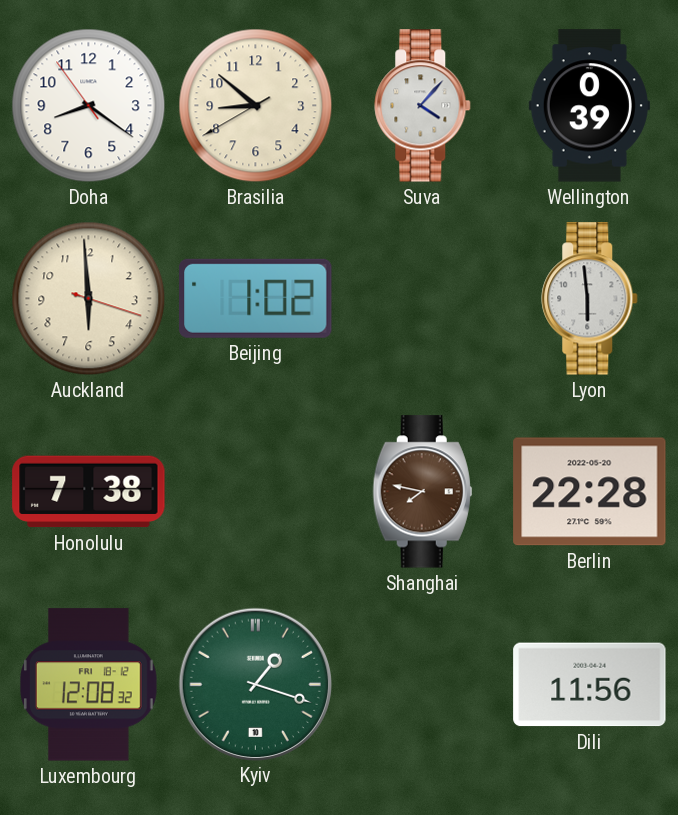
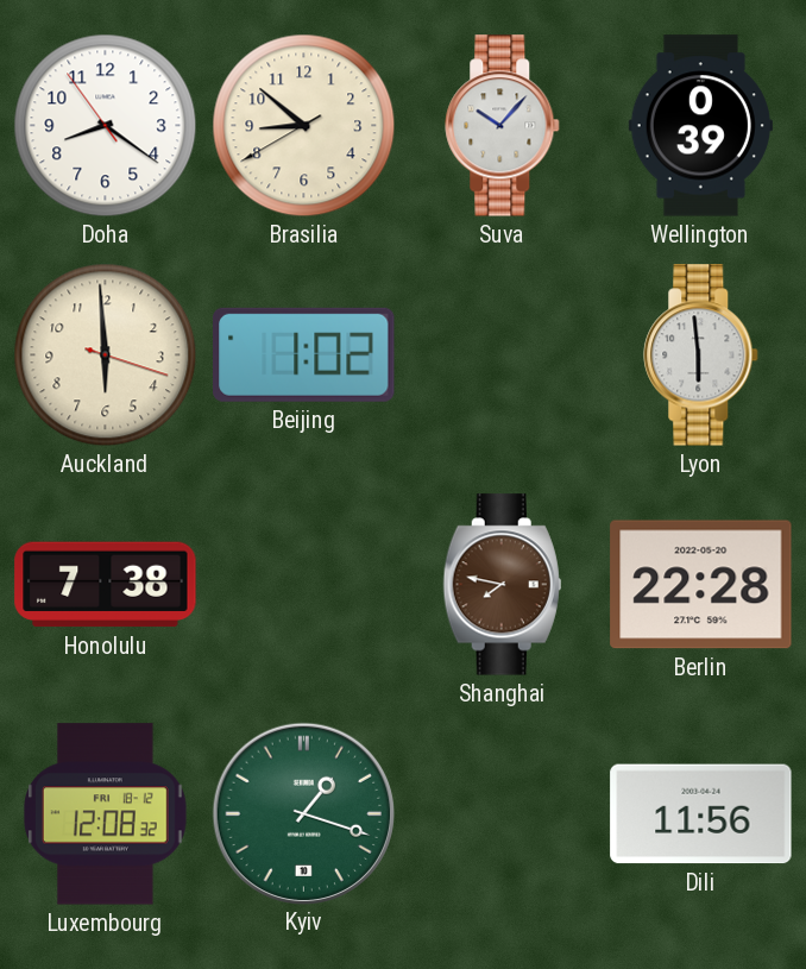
Suva: 4:07 -> 10:07
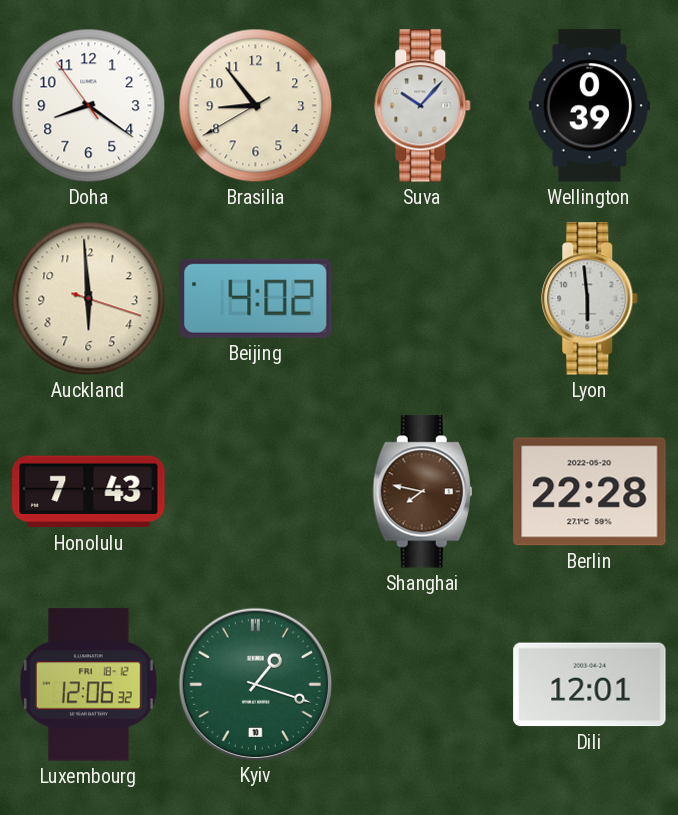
Brasilia: 8:51 -> 8:53
Beijing: 1:02 -> 4:02
Honolulu: 7:38 -> 7:43
Luxembourg: 12:08 -> 12:06
Dili: 11:56 -> 12:01
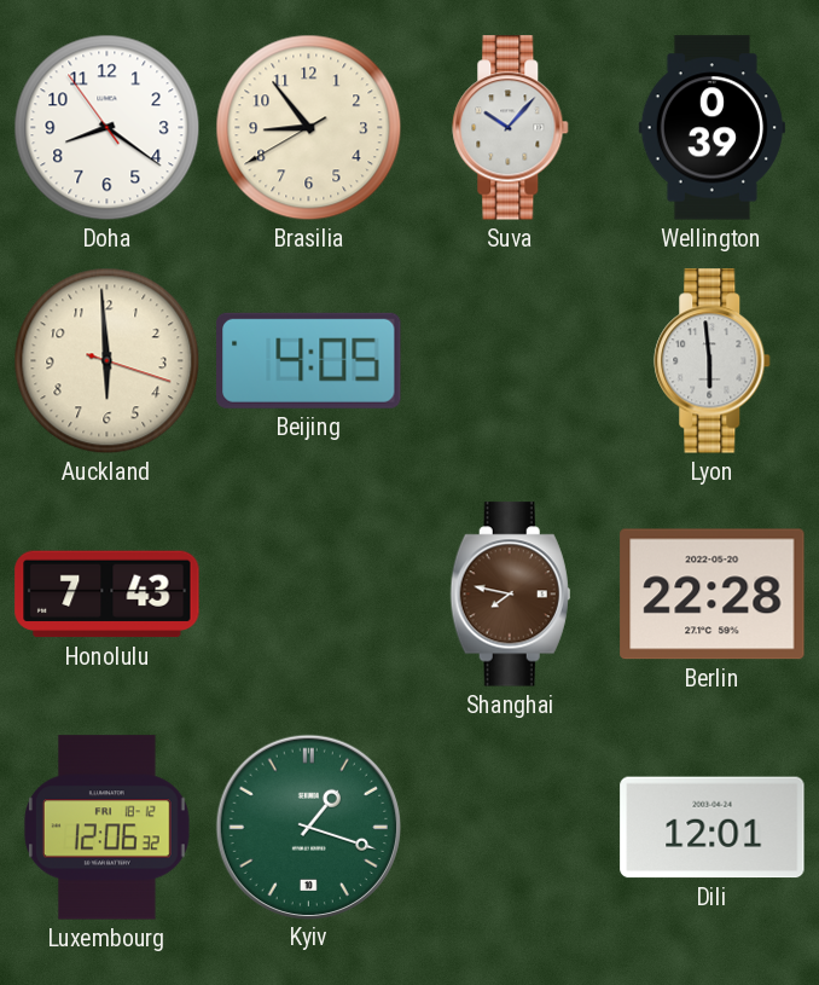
Beijing: 4:02 -> 4:05
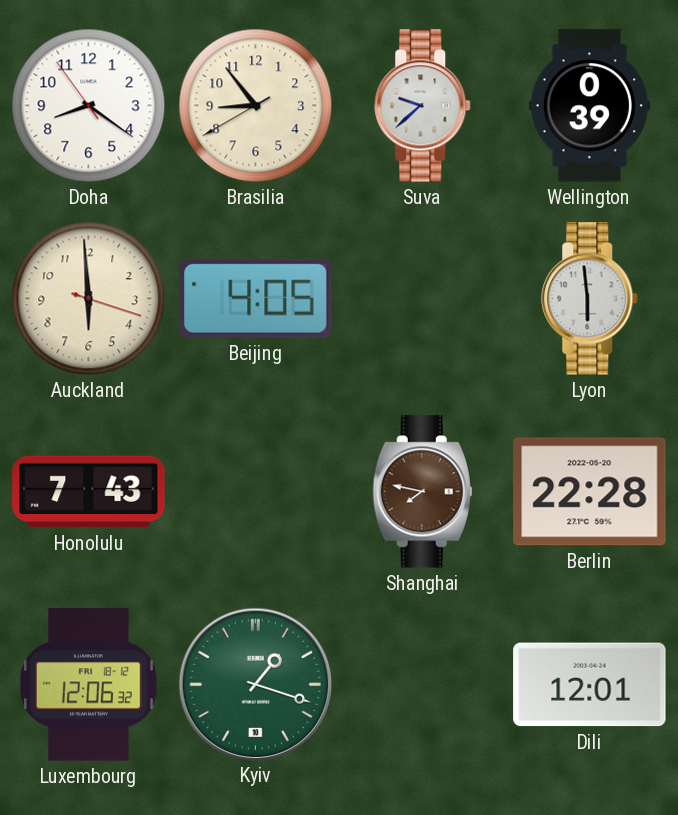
Suva: 10:07 -> 9:38
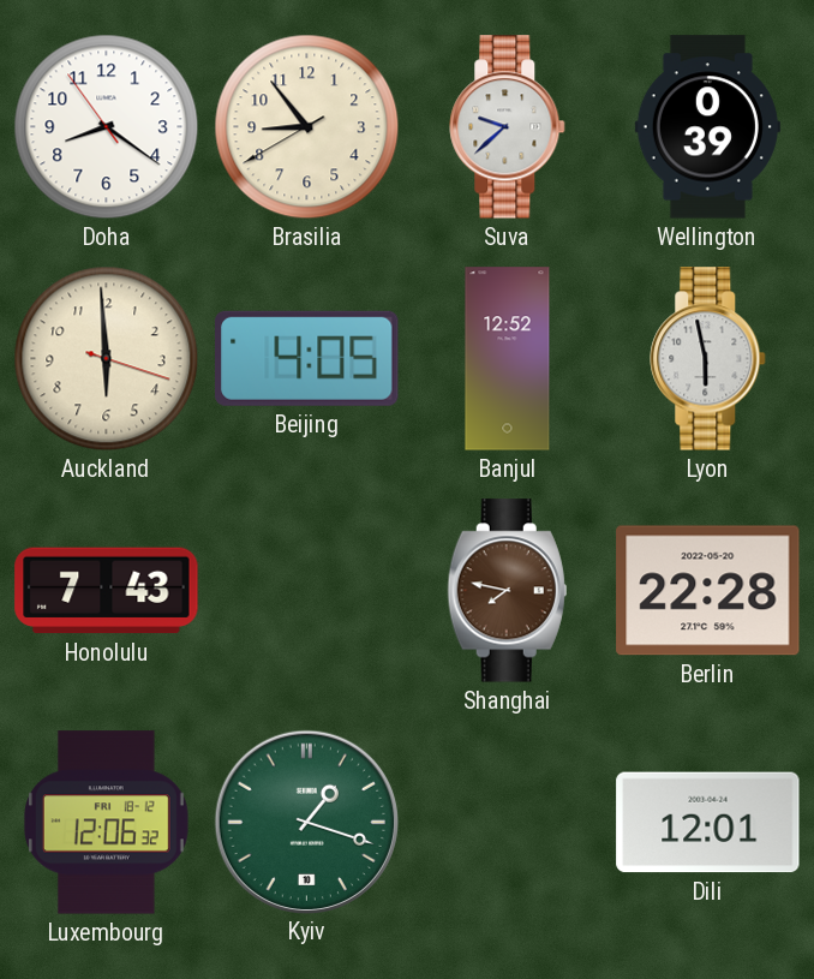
Banjul: none -> 12:52
Lyon: 5:59 -> 5:58
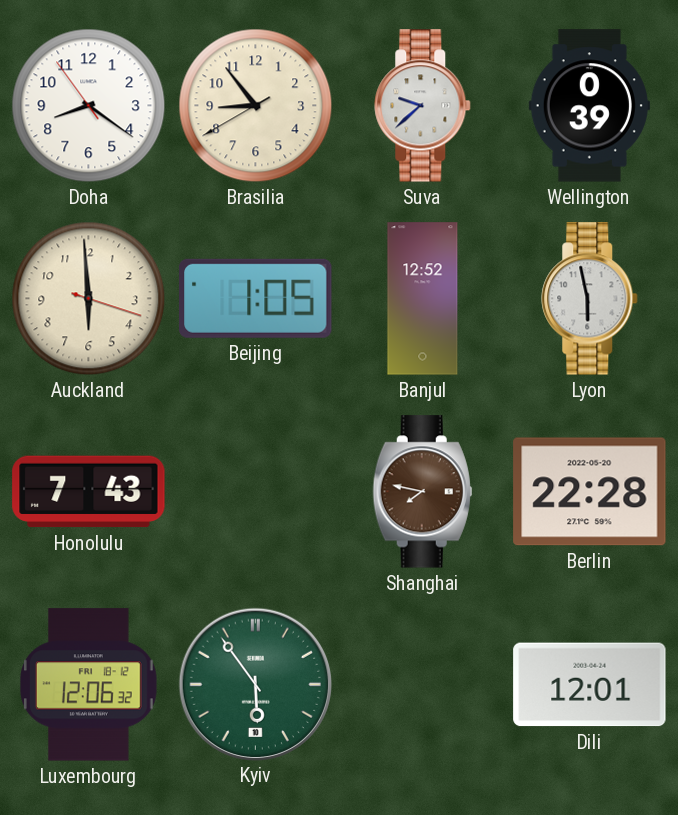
Beijing: 4:05 -> 1:05
Kyiv: 1:18 -> 5:54
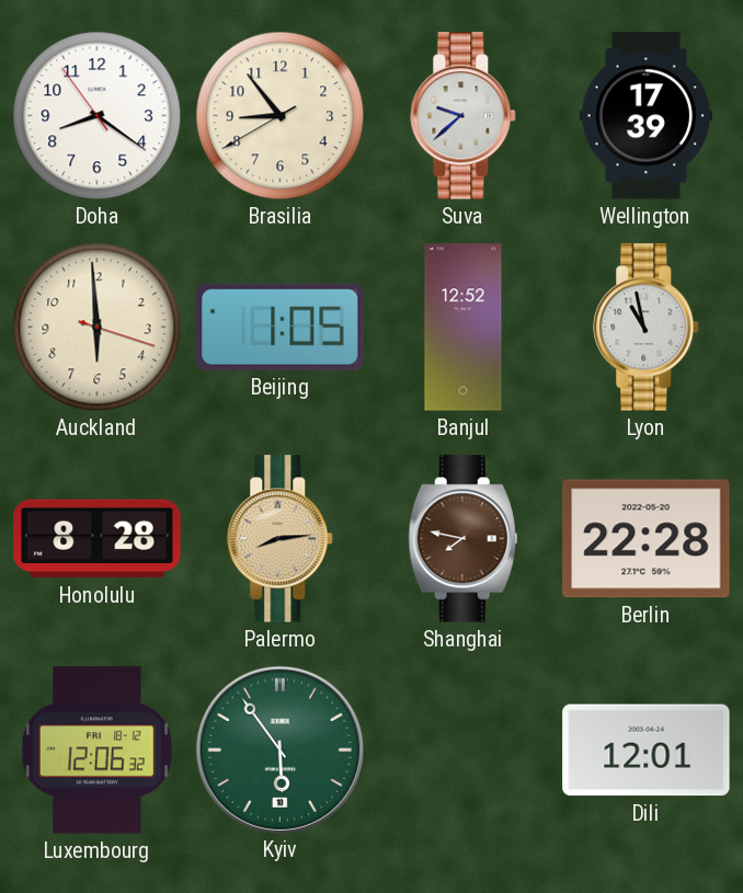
Wellington: 0:39 -> 17:39
Lyon: 5:58 -> 10:58
Honolulu: 7:43 -> 8:28
Palermo: none -> 8:14
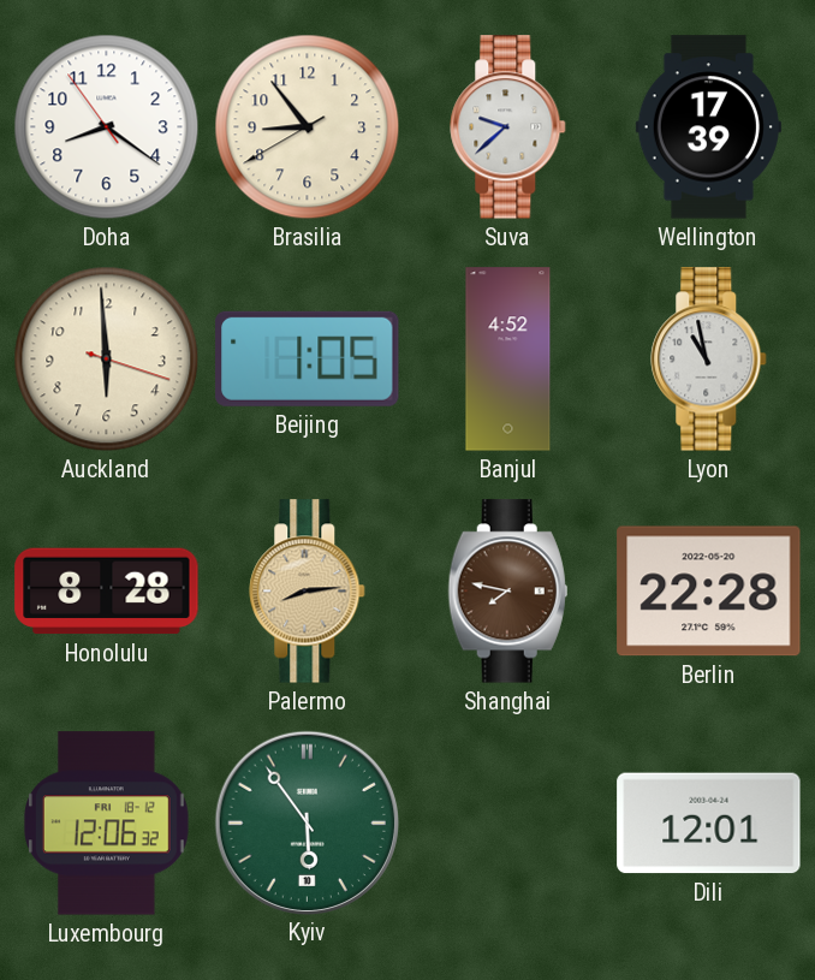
Banjul: 12:52 -> 4:52
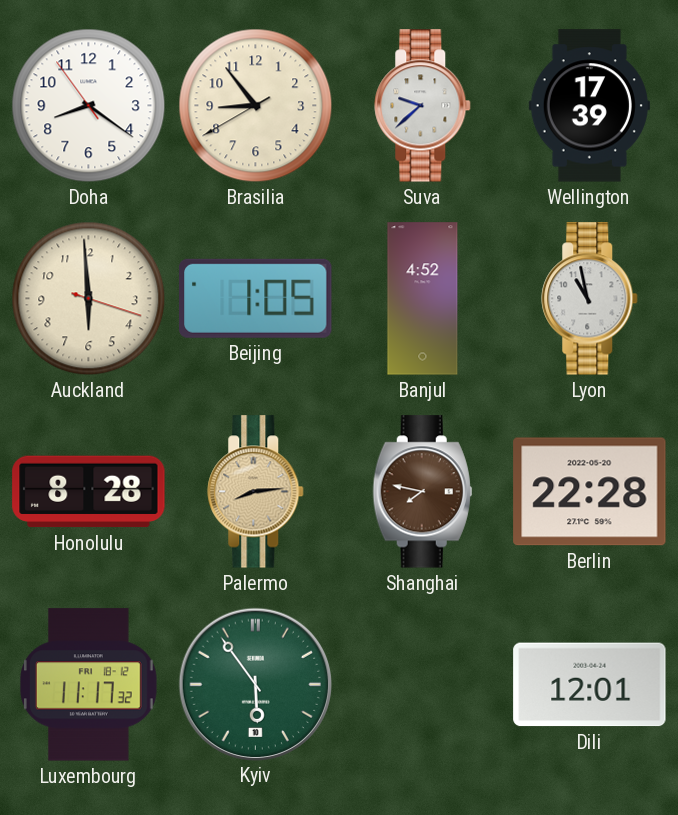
Luxembourg: 12:06 -> 11:17
